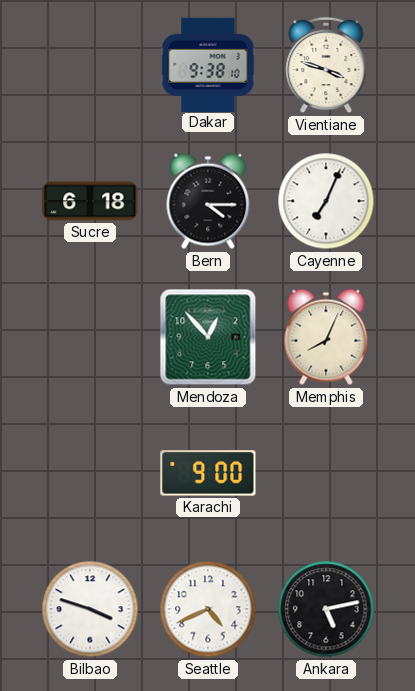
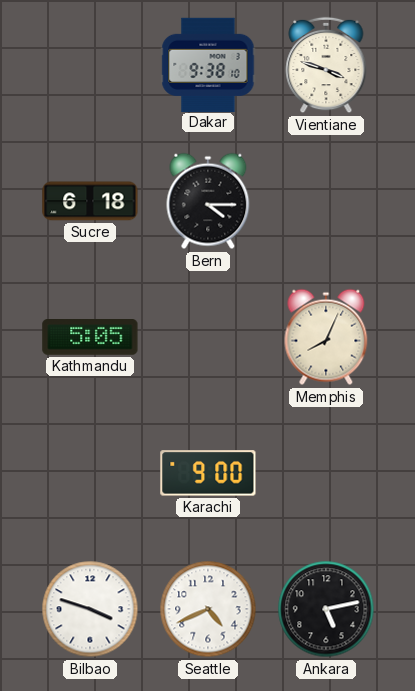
Cayenne: 7:04 -> none
Kathmandu: none -> 5:05
Mendoza: 12:53 -> none
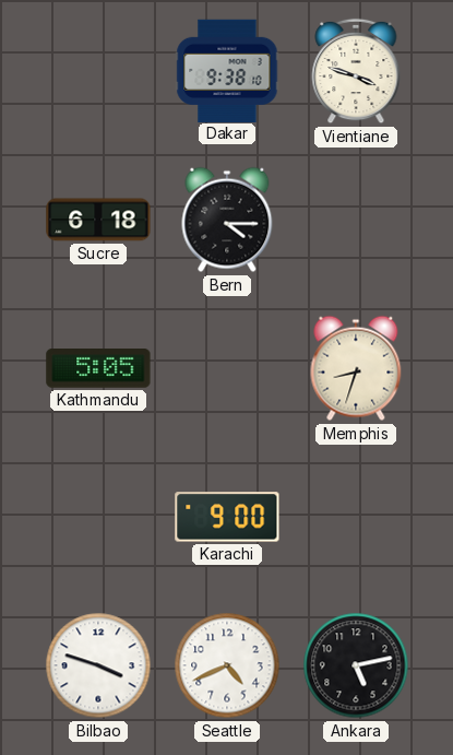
Memphis: 8:04 -> 8:33
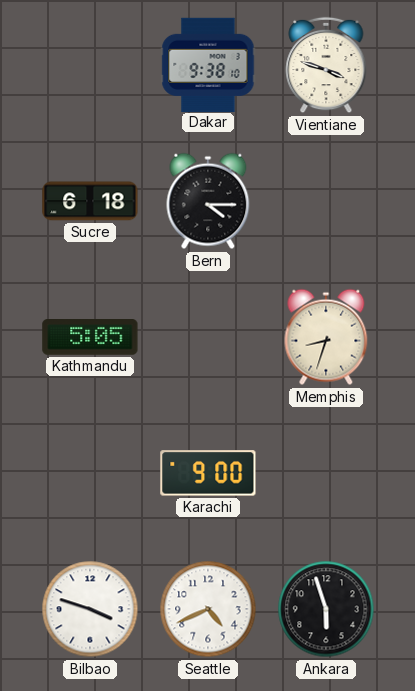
Ankara: 5:13 -> 5:57
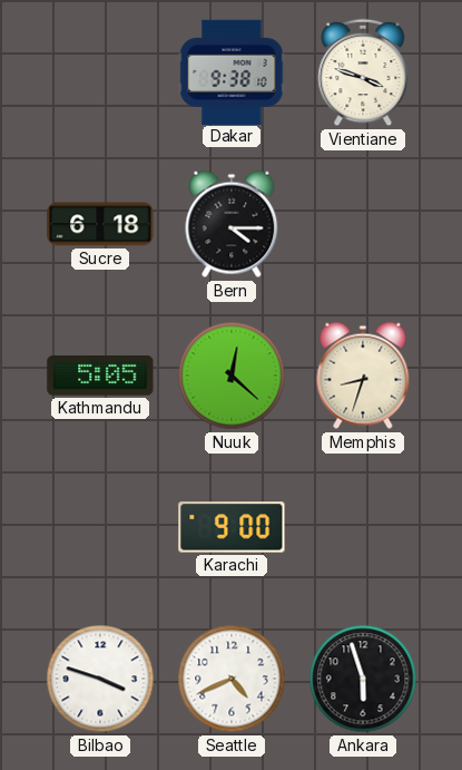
Nuuk: none -> 12:22
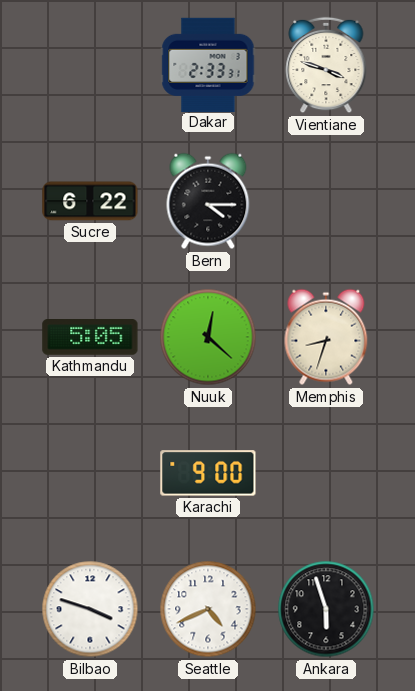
Dakar: 9:38 -> 2:33
Sucre: 6:18 -> 6:22
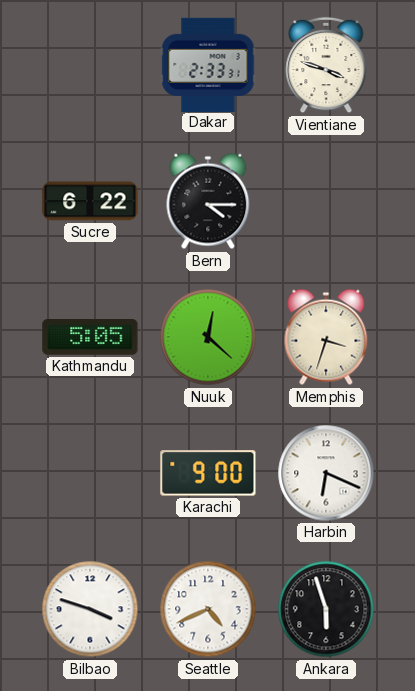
Memphis: 8:33 -> 3:33
Harbin: none -> 6:19
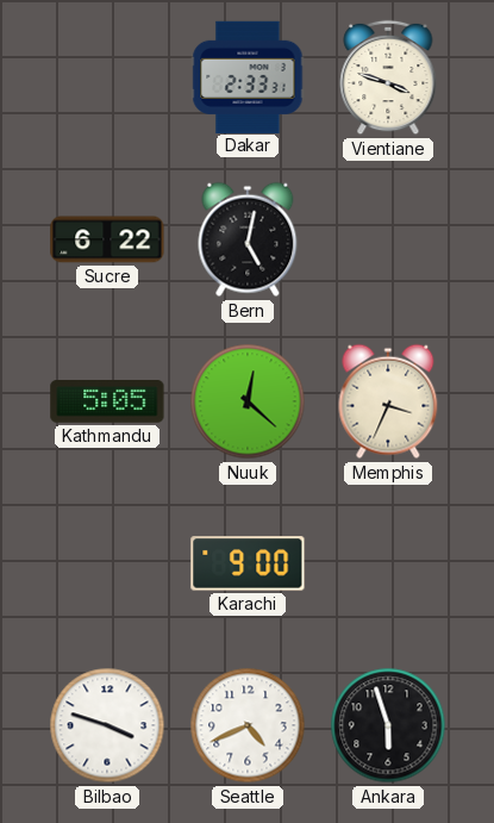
Bern: 4:15 -> 5:02
Memphis: 3:33 -> 3:34
Harbin: 6:19 -> none
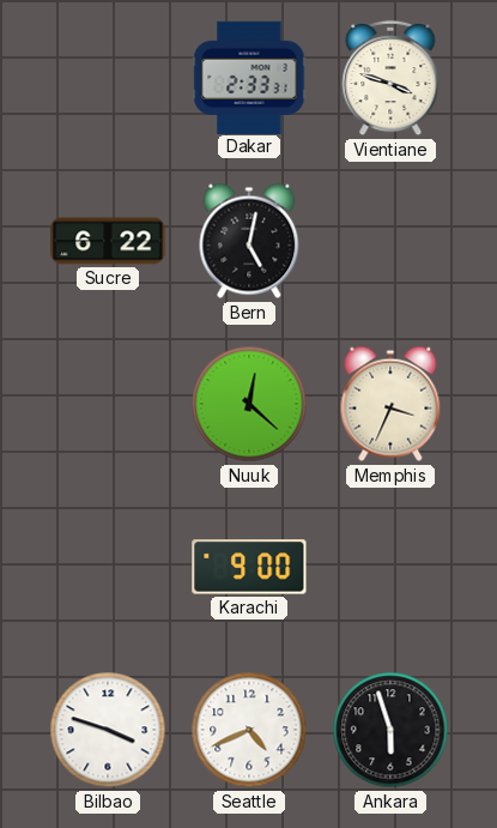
Kathmandu: 5:05 -> none
